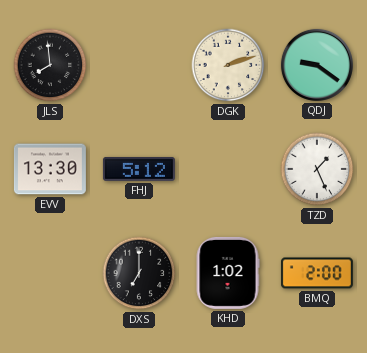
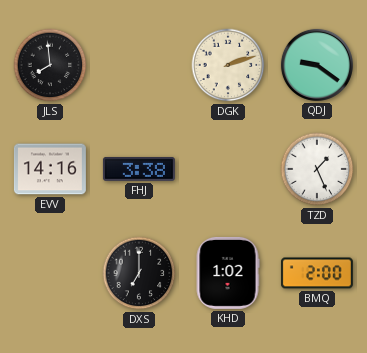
EVV: 13:30 -> 14:16
FHJ: 5:12 -> 3:38
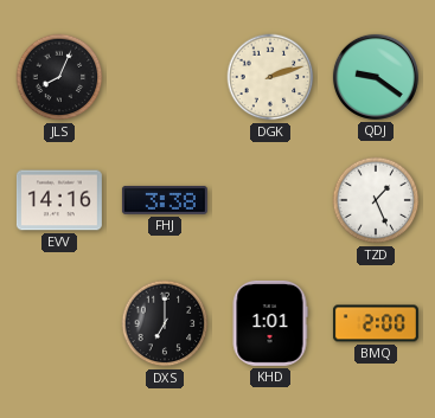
JLS: 7:59 -> 8:04
KHD: 1:02 -> 1:01
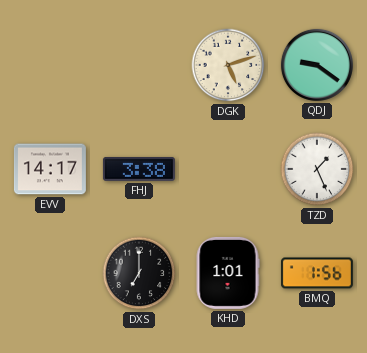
JLS: 8:04 -> none
DGK: 2:12 -> 5:12
EVV: 14:16 -> 14:17
BMQ: 2:00 -> 1:56
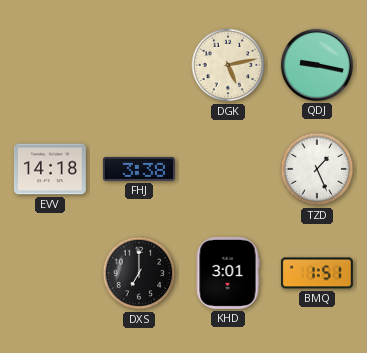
DGK: 5:12 -> 5:13
QDJ: 9:21 -> 9:17
EVV: 14:17 -> 14:18
KHD: 1:01 -> 3:01
BMQ: 1:56 -> 1:51
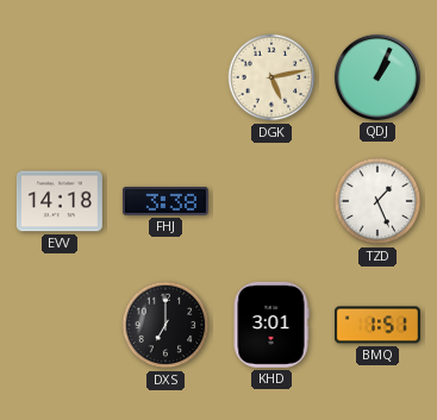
QDJ: 9:17 -> 1:04
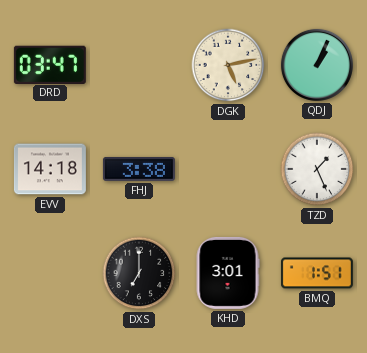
DRD: none -> 03:47
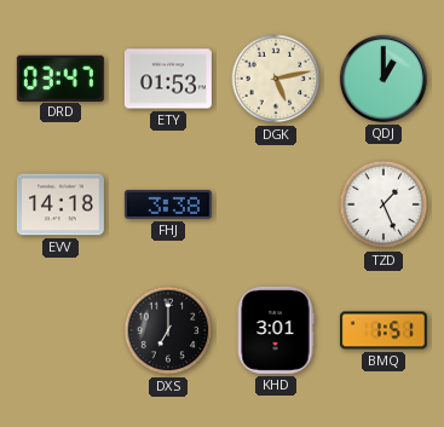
ETY: none -> 01:53
QDJ: 1:04 -> 1:00
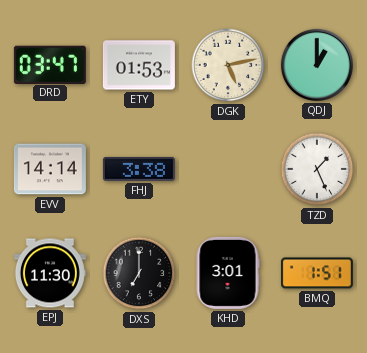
EVV: 14:18 -> 14:14
EPJ: none -> 11:30
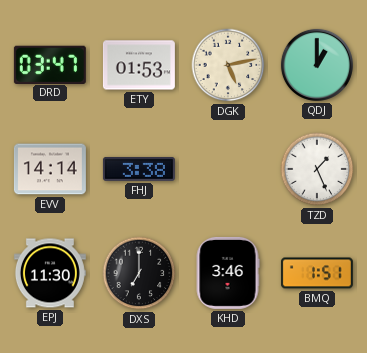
KHD: 3:01 -> 3:46
